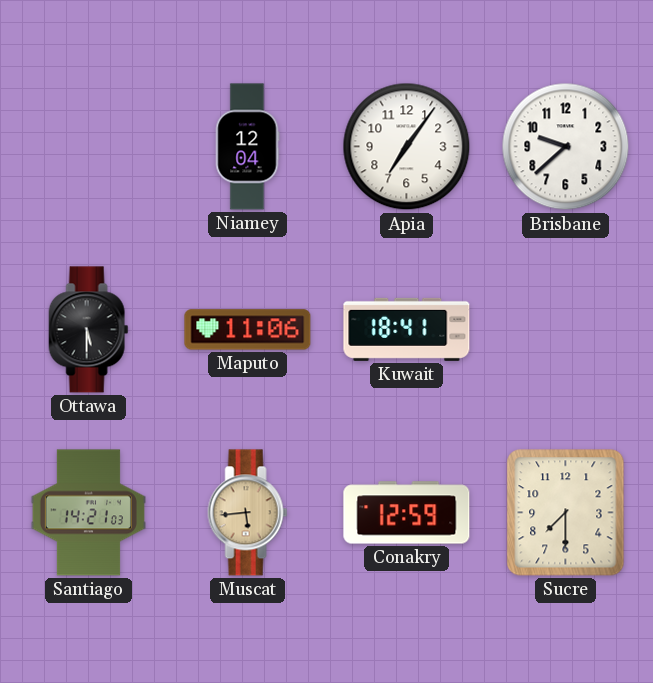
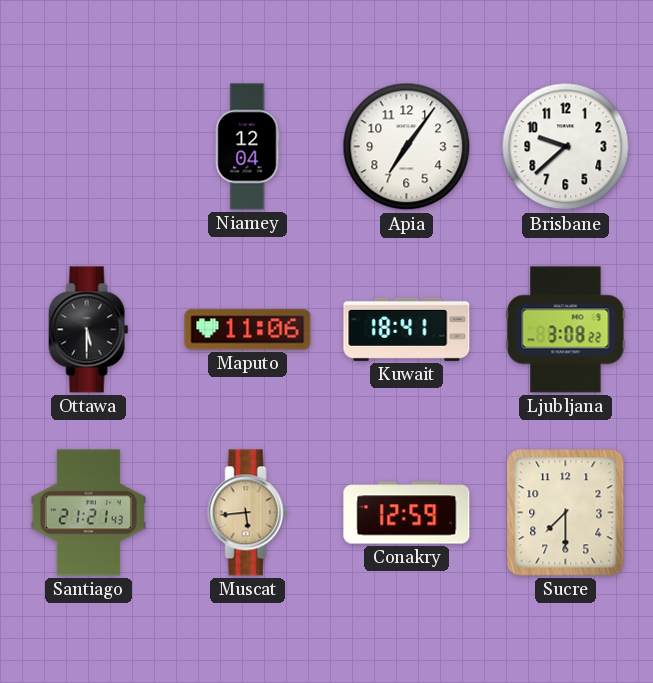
Ljubljana: none -> 3:08
Santiago: 14:21 -> 21:21
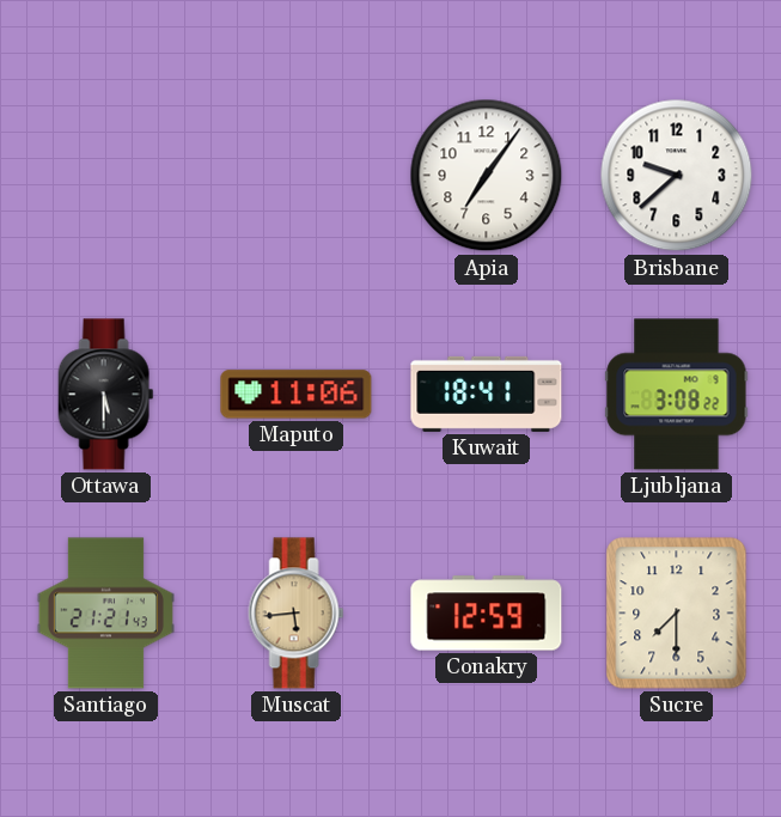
Niamey: 12:04 -> none
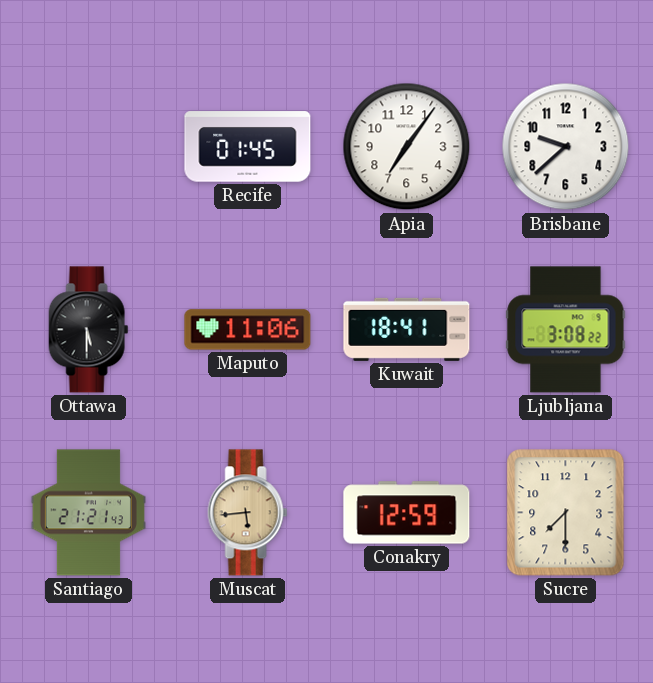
Recife: none -> 01:45
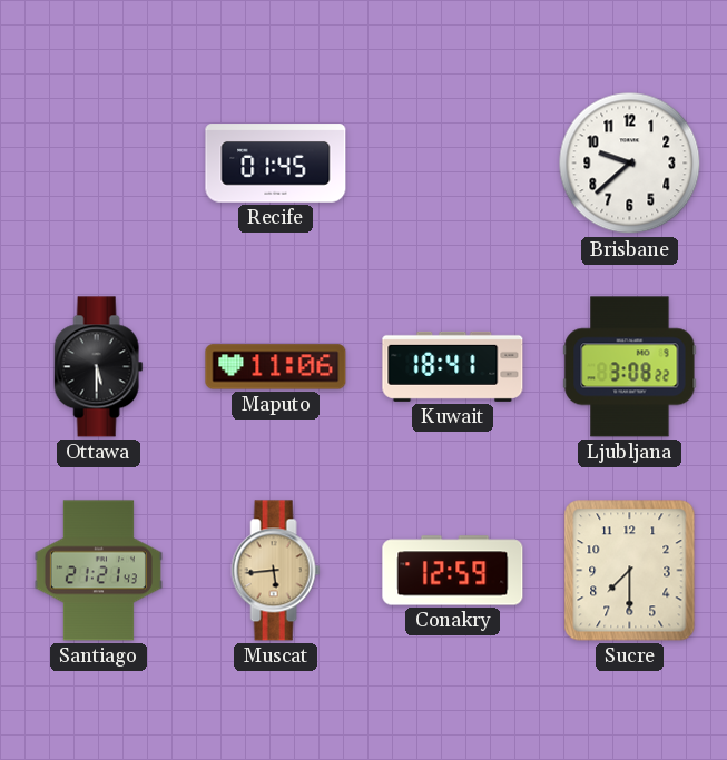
Apia: 7:06 -> none
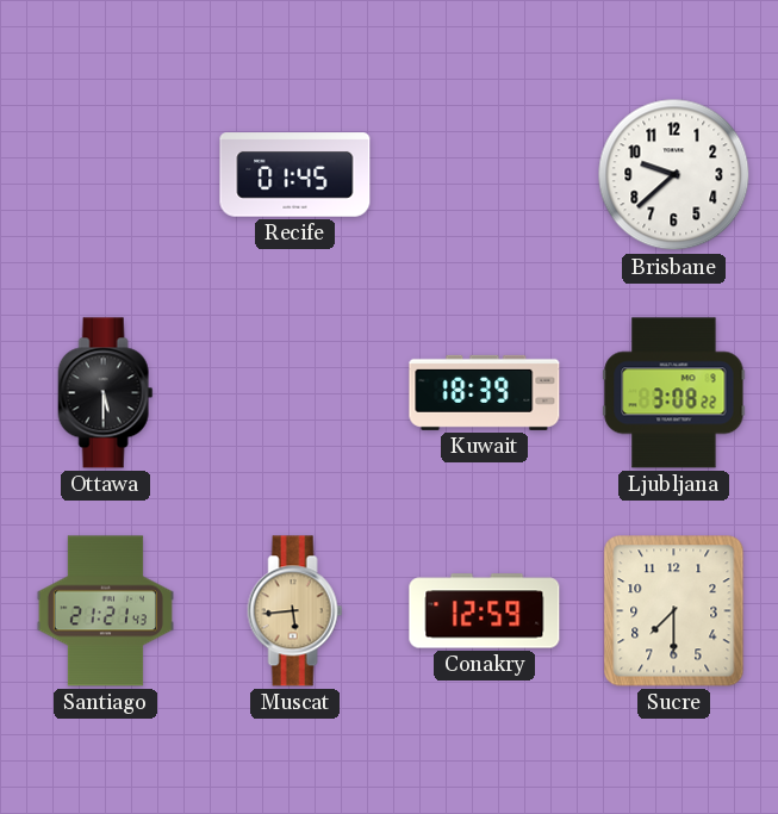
Maputo: 11:06 -> none
Kuwait: 18:41 -> 18:39
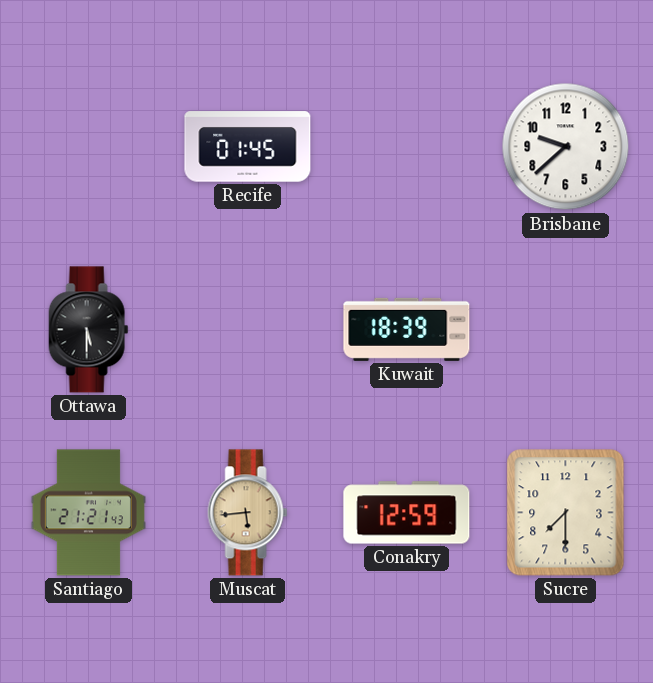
Ljubljana: 3:08 -> none
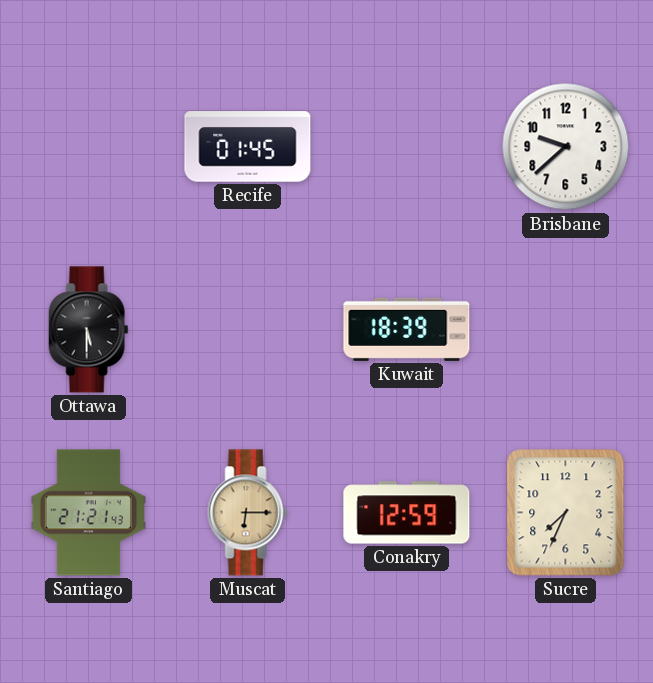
Muscat: 5:44 -> 6:15
Sucre: 7:30 -> 7:34
